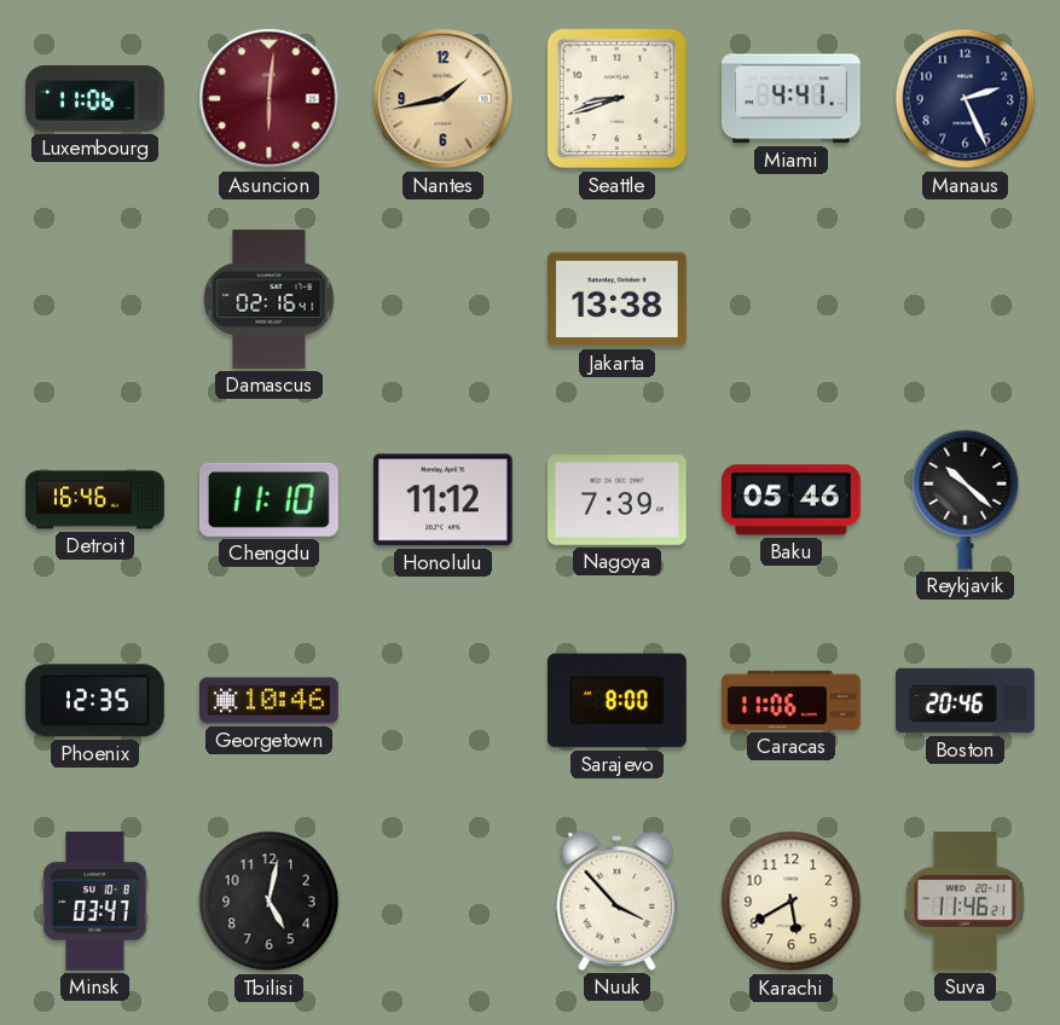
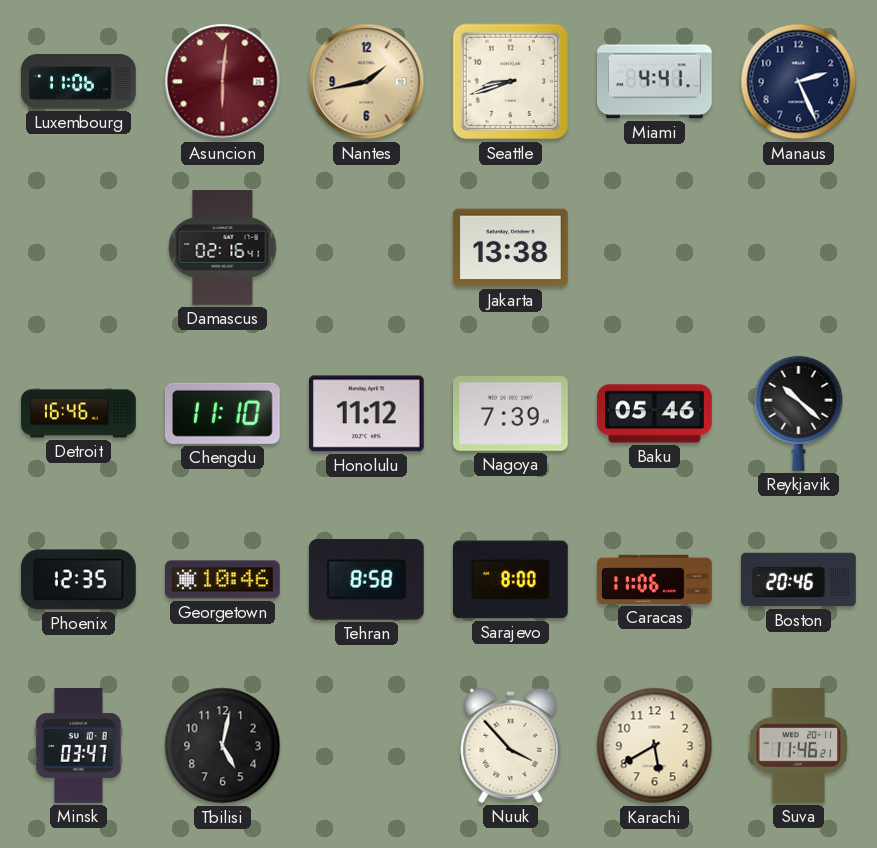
Tehran: none -> 8:58
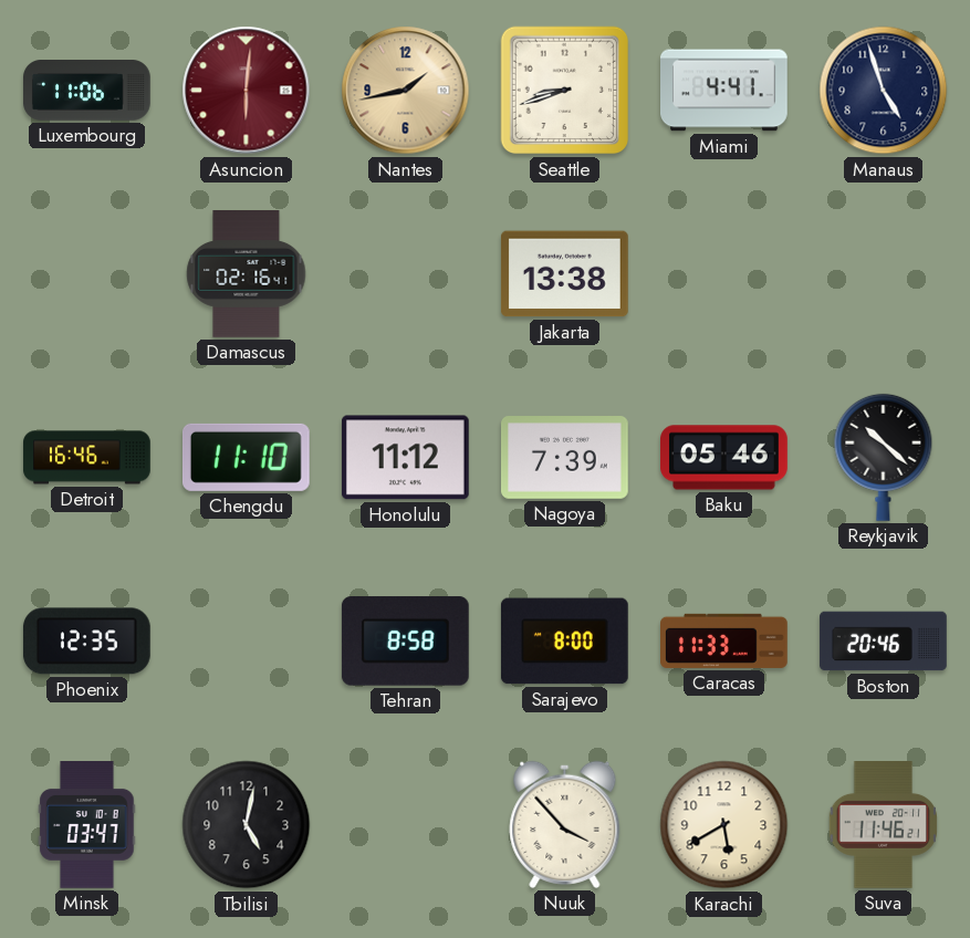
Manaus: 2:26 -> 4:57
Georgetown: 10:46 -> none
Caracas: 11:06 -> 11:33
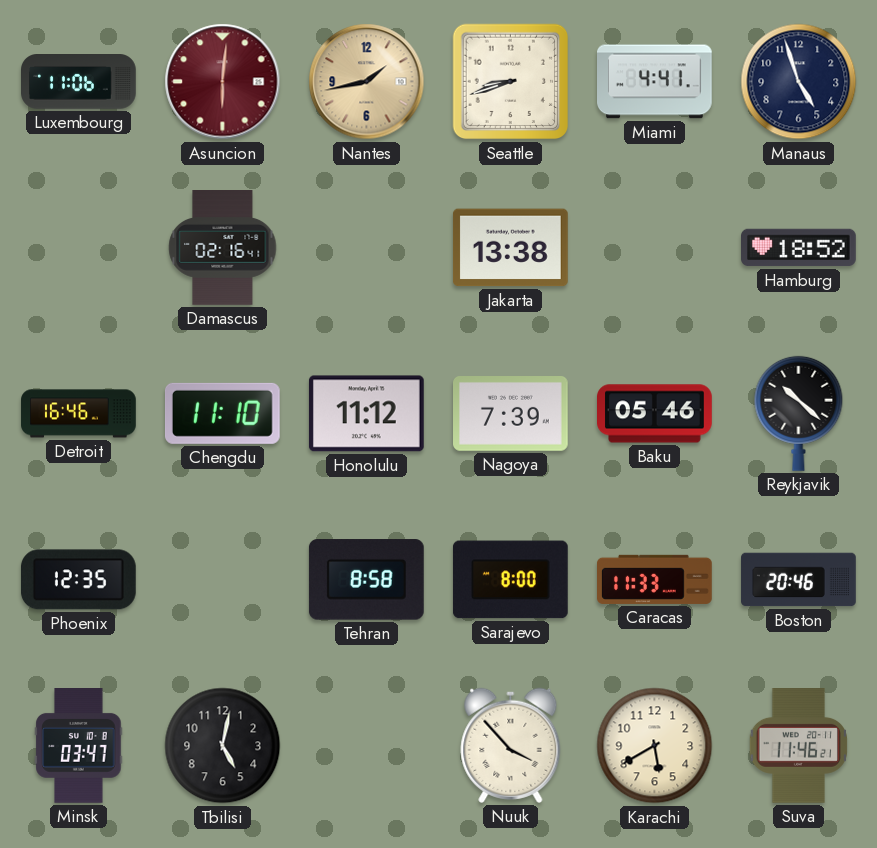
Hamburg: none -> 18:52
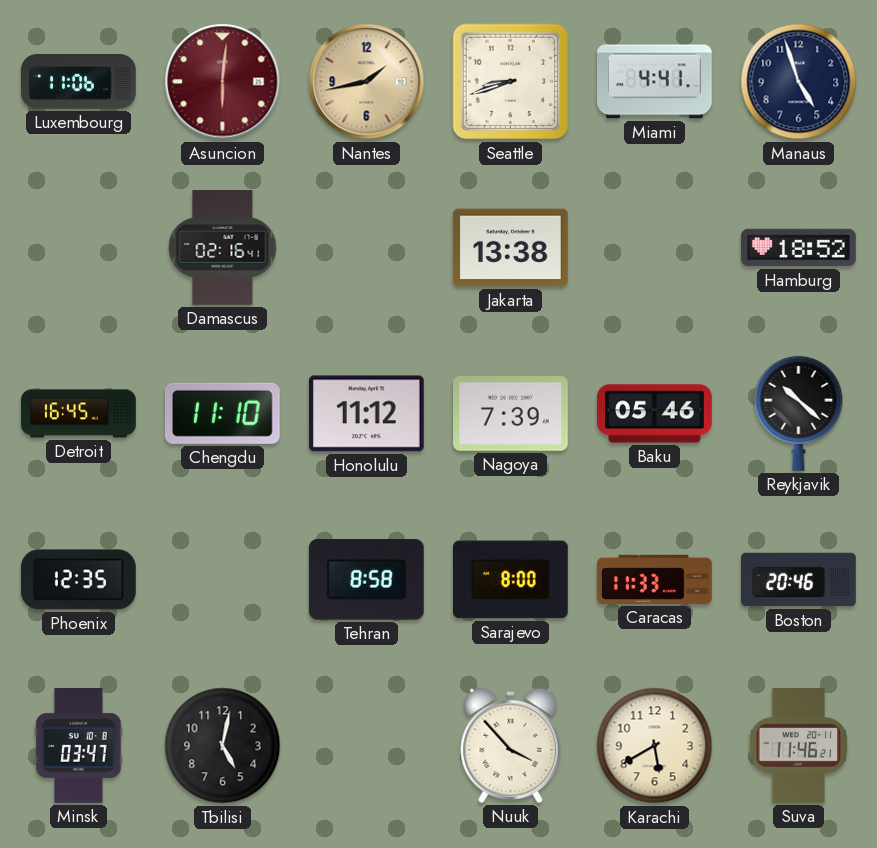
Detroit: 16:46 -> 16:45
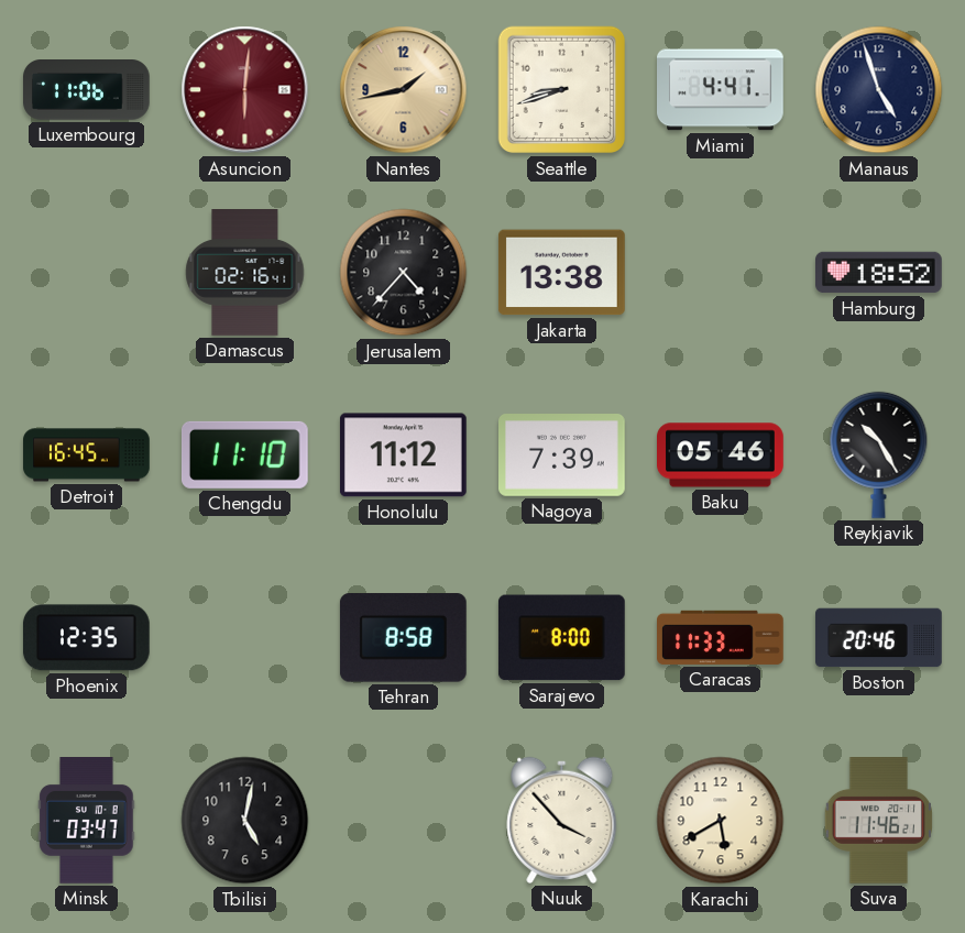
Jerusalem: none -> 4:37
Reykjavik: 10:22 -> 10:25
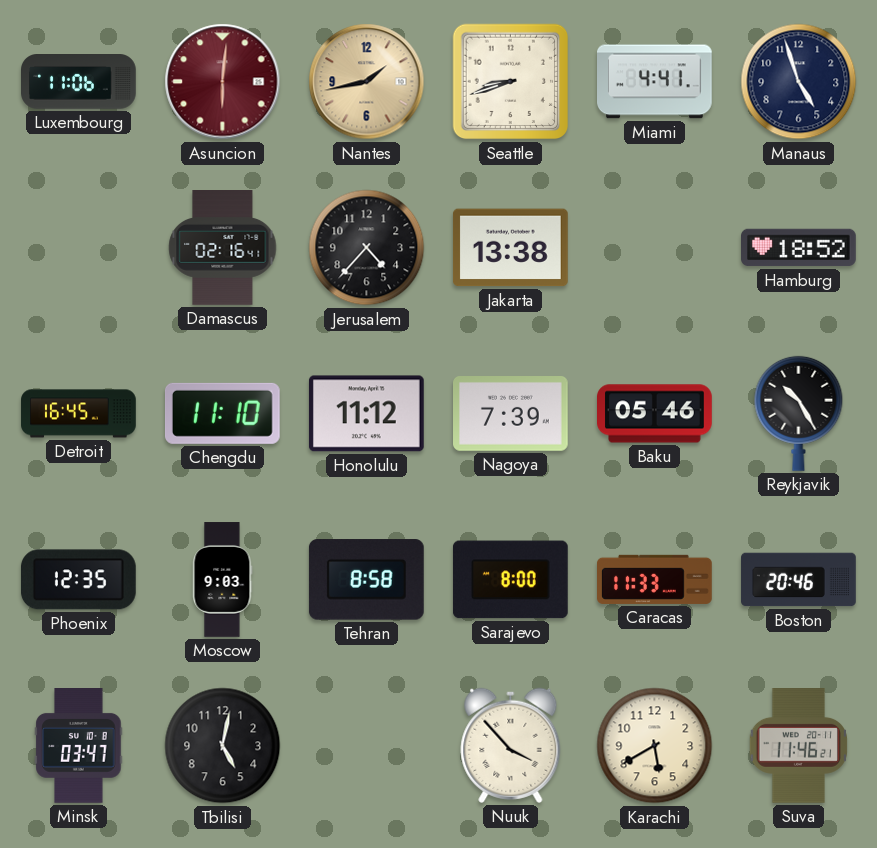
Moscow: none -> 9:03
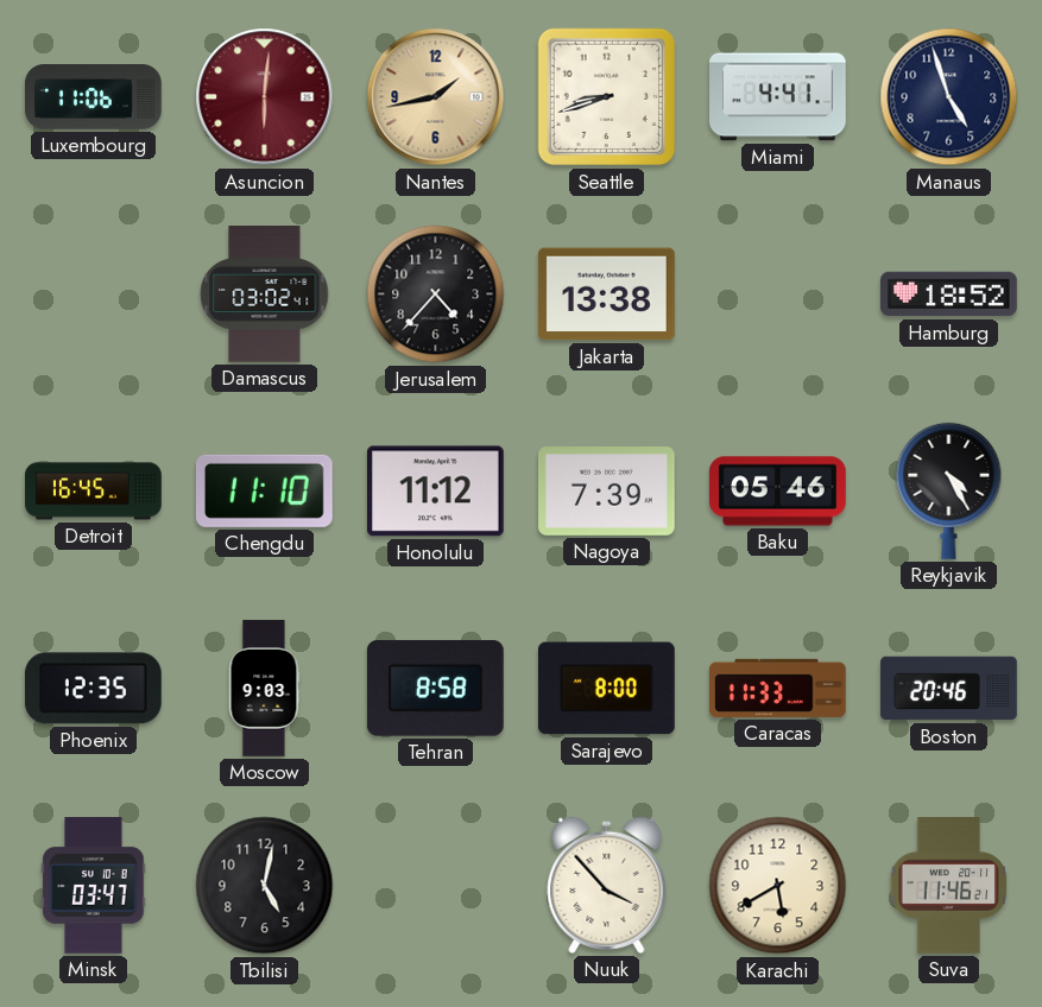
Damascus: 02:16 -> 03:02
Reykjavik: 10:25 -> 4:25
